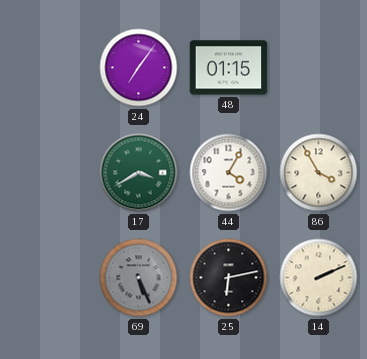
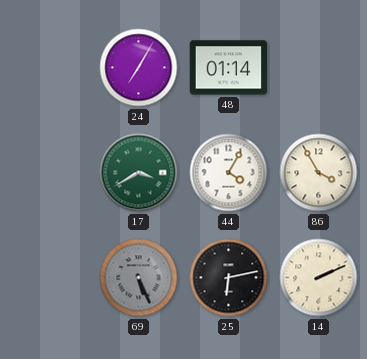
24: 7:06 -> 7:05
48: 01:15 -> 01:14
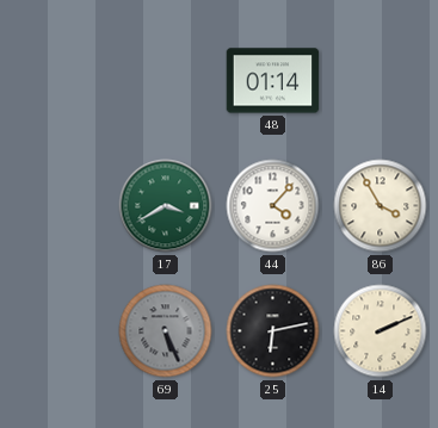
24: 7:05 -> none
44: 4:05 -> 4:07
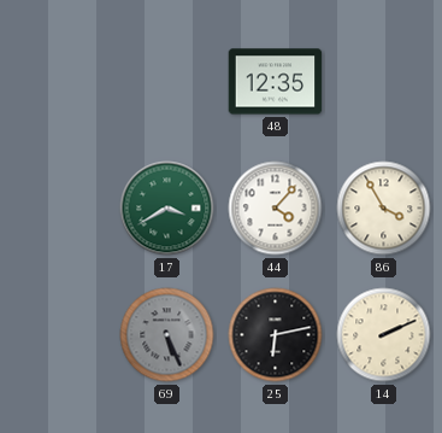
48: 01:14 -> 12:35
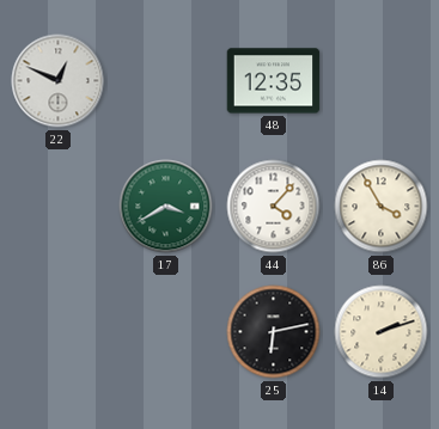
22: none -> 12:49
69: 5:26 -> none
14: 2:11 -> 2:12
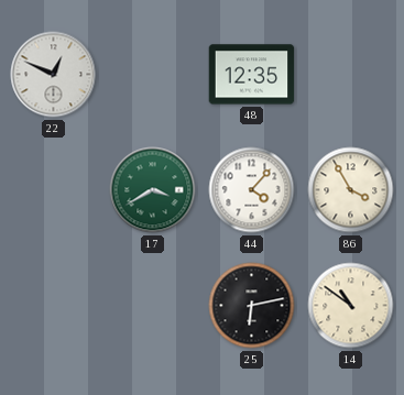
14: 2:12 -> 10:51
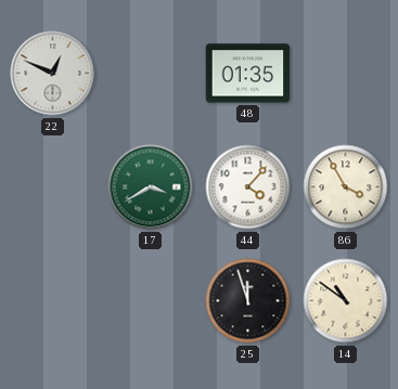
48: 12:35 -> 01:35
25: 6:13 -> 11:57
